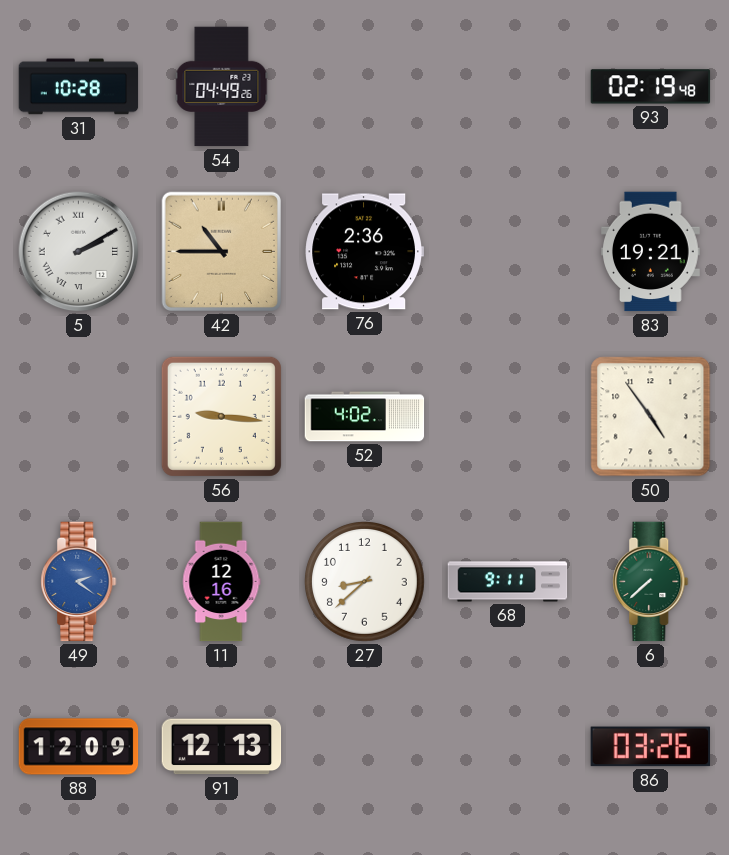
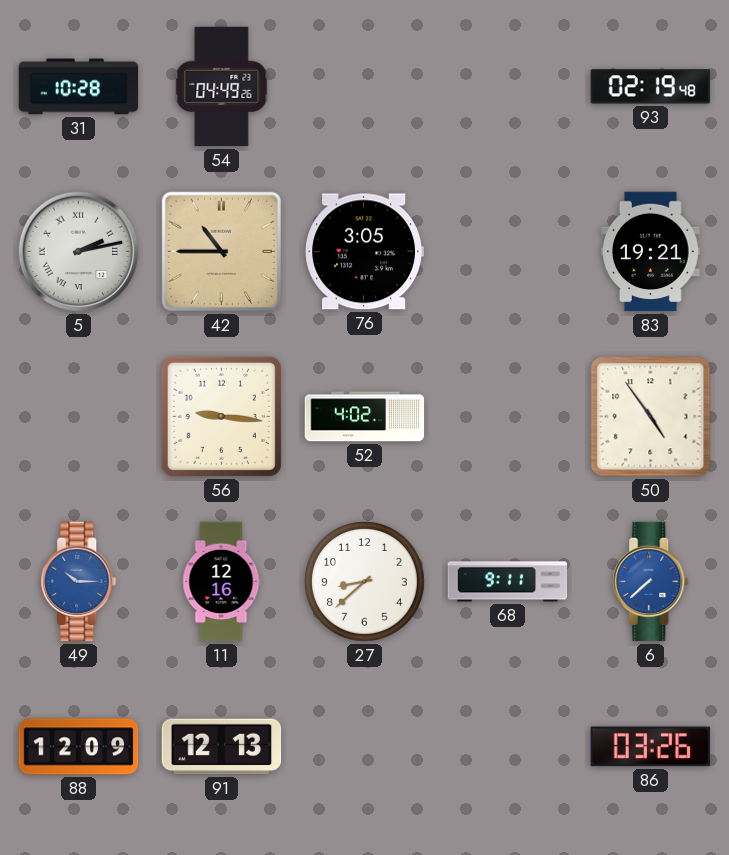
5: 2:10 -> 2:13
76: 2:36 -> 3:05
49: 2:21 -> 10:15
6 dial: green -> blue
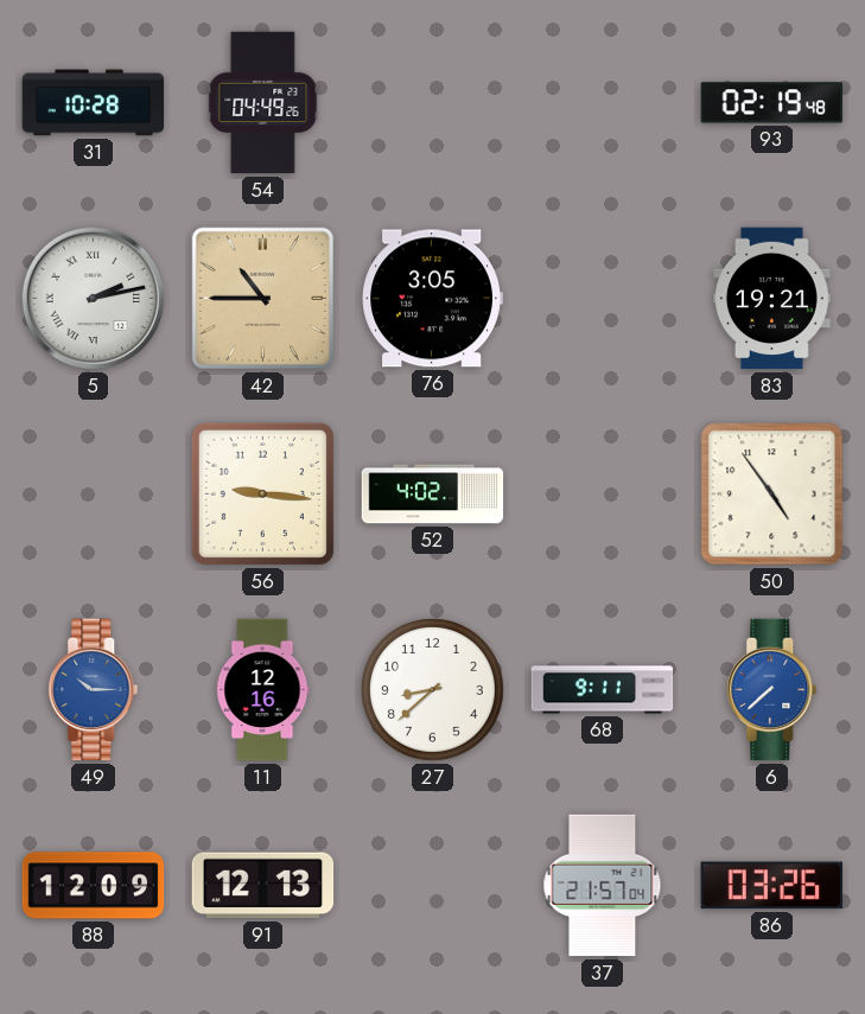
37: none -> 21:57
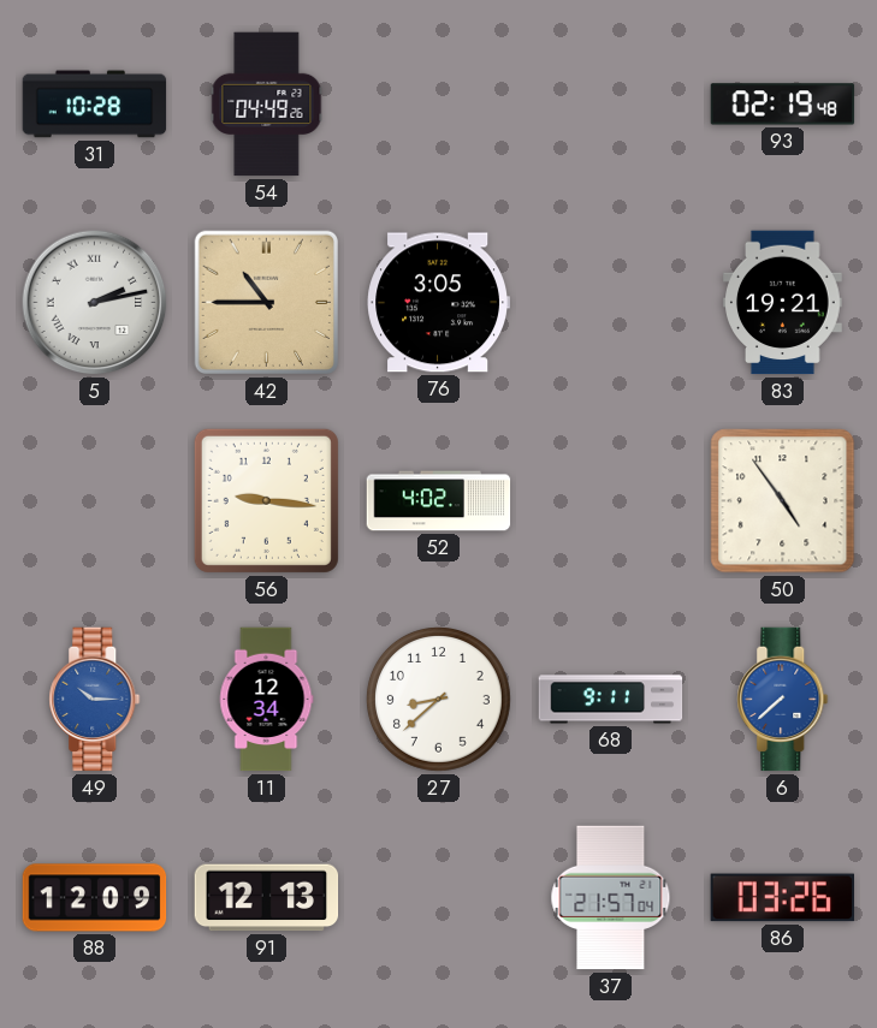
11: 12:16 -> 12:34
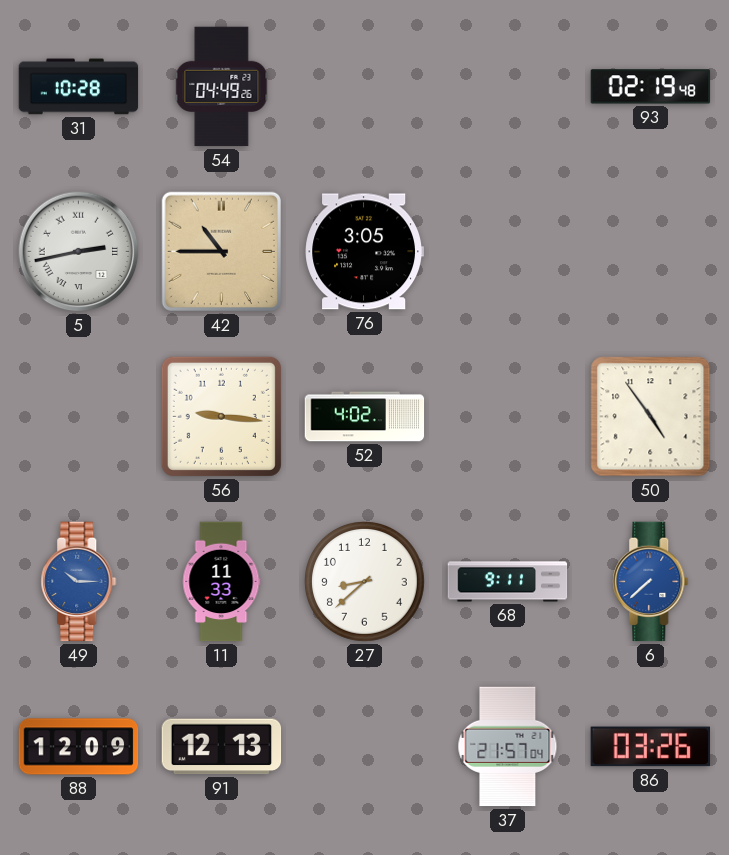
5: 2:13 -> 2:43
83: 19:21 -> none
11: 12:34 -> 11:33
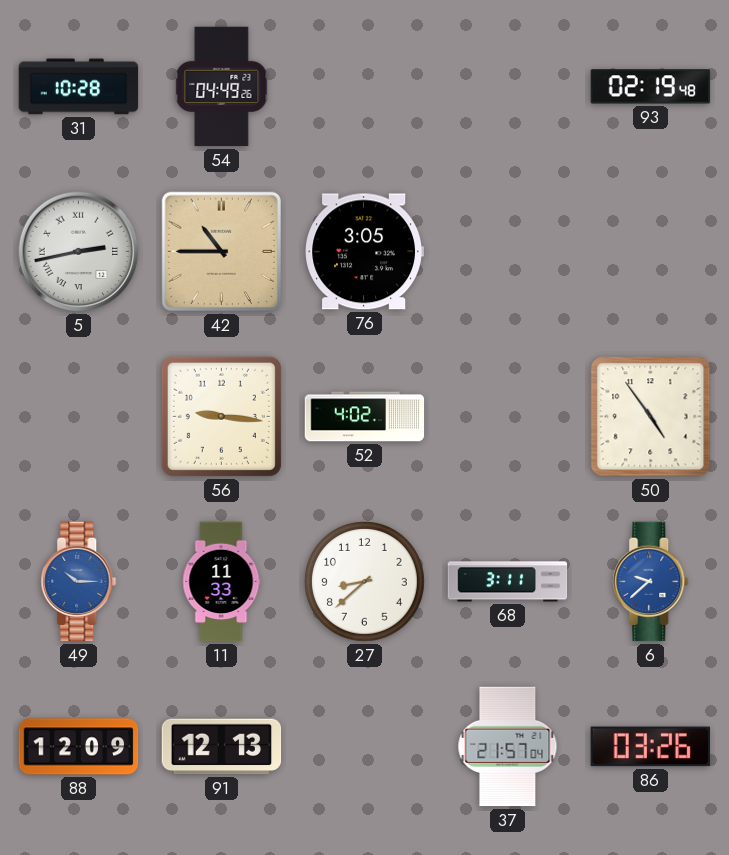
68: 9:11 -> 3:11
6: 7:38 -> 9:38
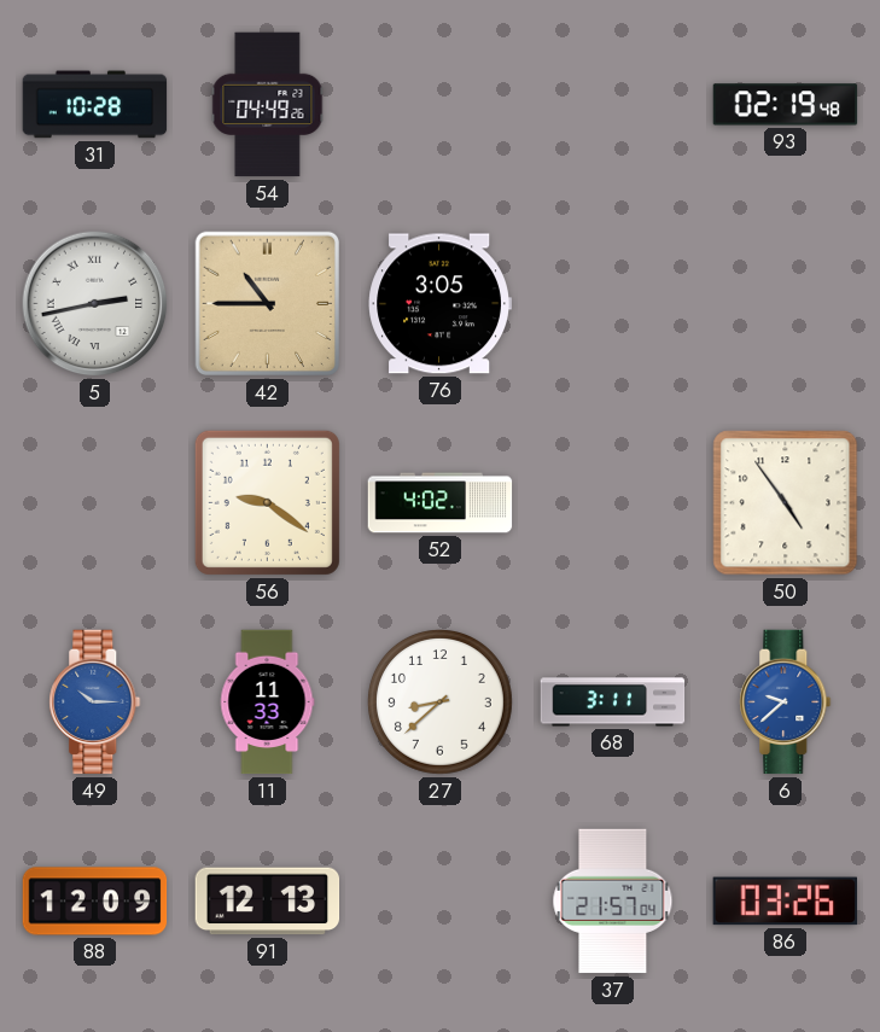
56: 9:16 -> 9:21
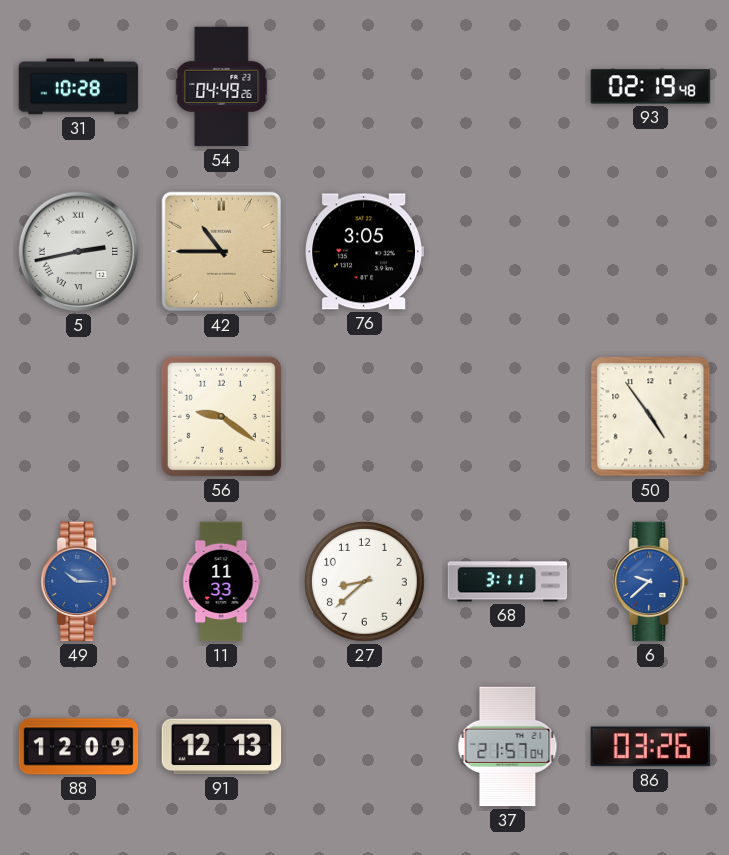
52: 4:02 -> none
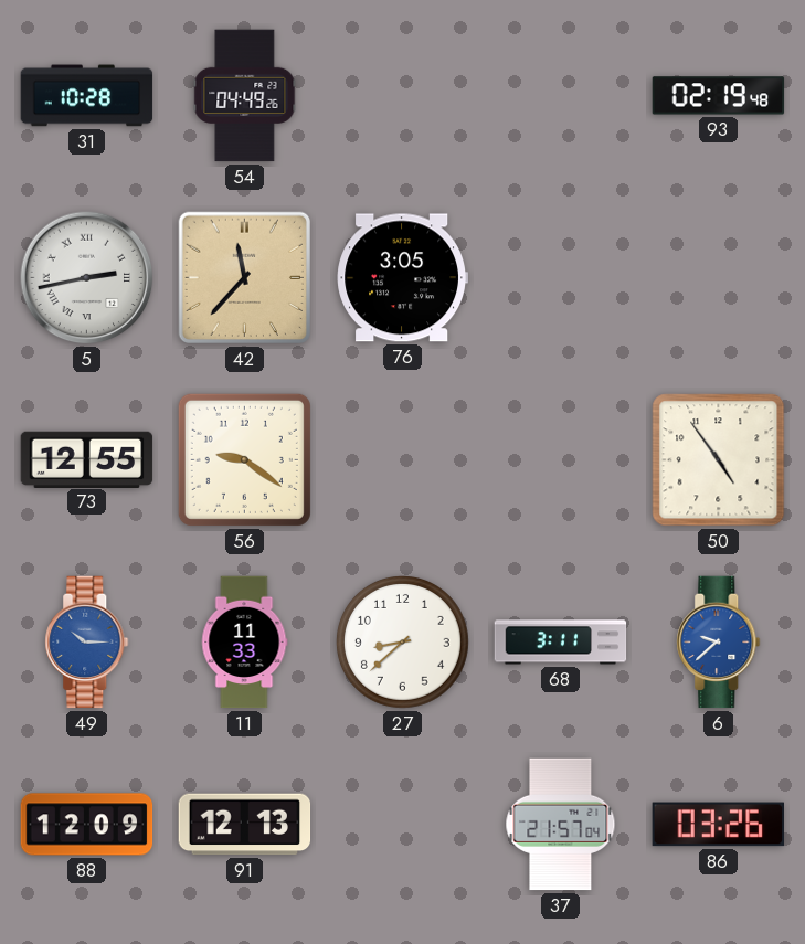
42: 10:45 -> 11:37
73: none -> 12:55
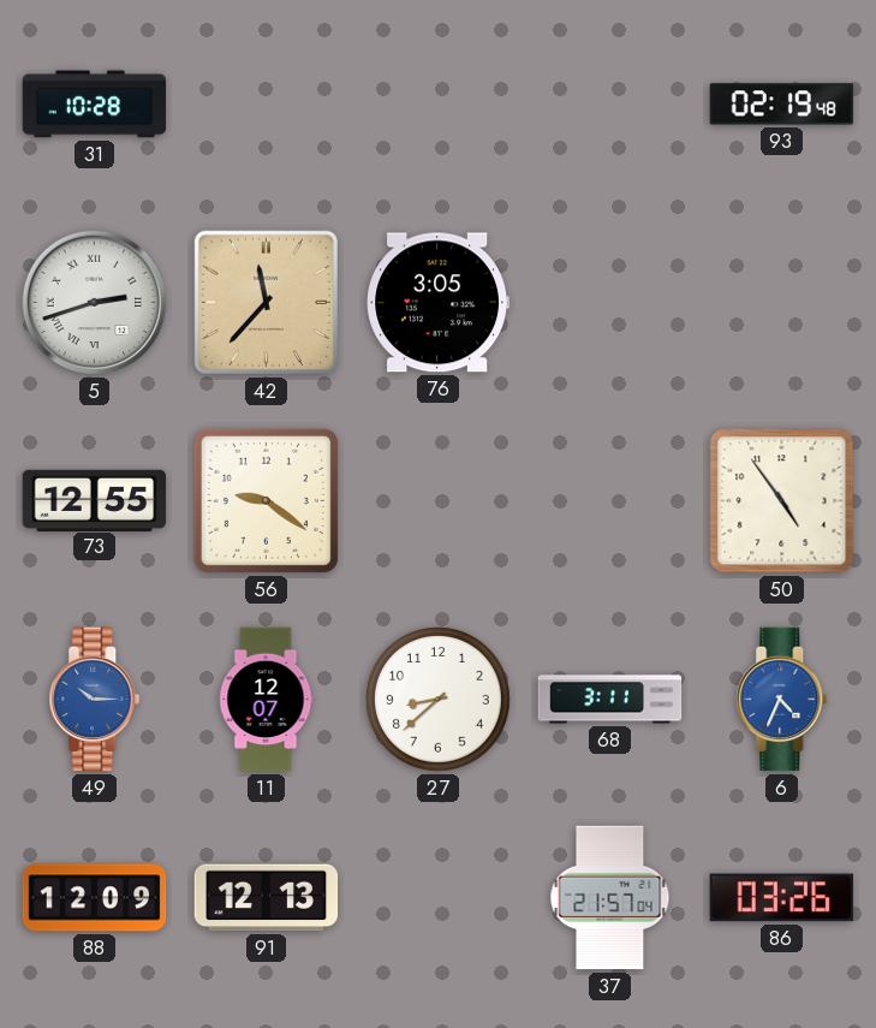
54: 04:49 -> none
5: 2:43 -> 2:42
11: 11:33 -> 12:07
6: 9:38 -> 4:34
